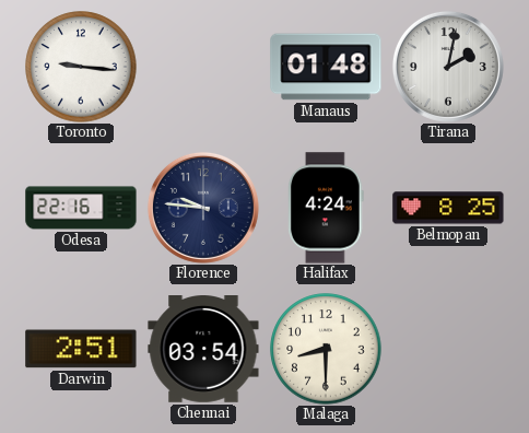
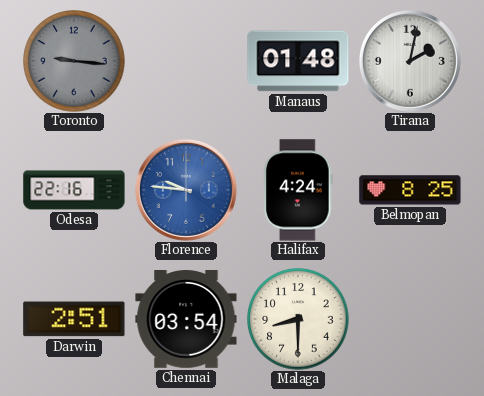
Toronto dial: white -> grey
Florence dial: navy -> blue
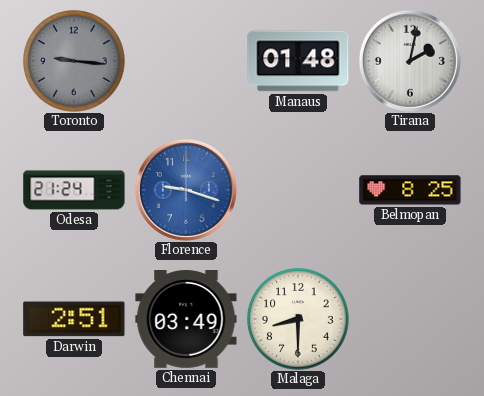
Odesa: 22:16 -> 21:24
Florence: 9:46 -> 9:18
Halifax: 4:24 -> none
Chennai: 03:54 -> 03:49
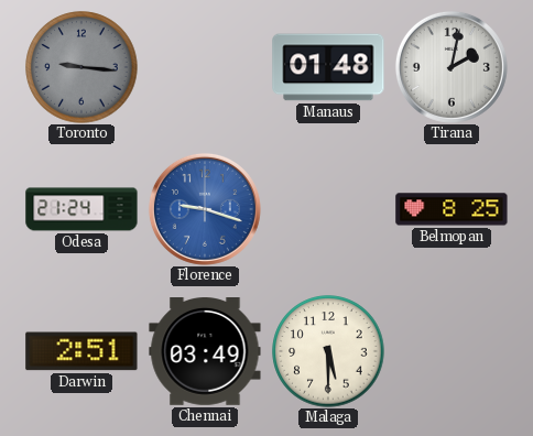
Malaga: 8:30 -> 5:30
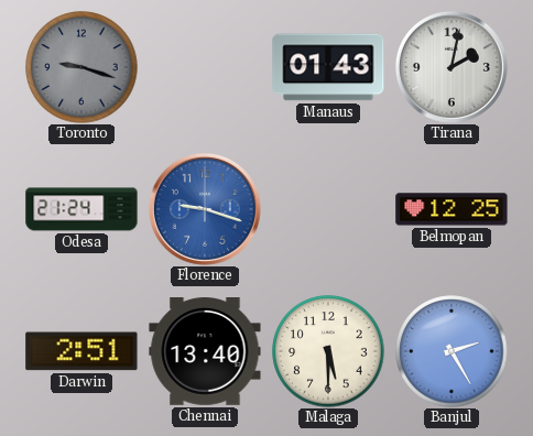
Toronto: 9:16 -> 9:18
Manaus: 01:48 -> 01:43
Belmopan: 8:25 -> 12:25
Chennai: 03:49 -> 13:40
Banjul: none -> 2:25
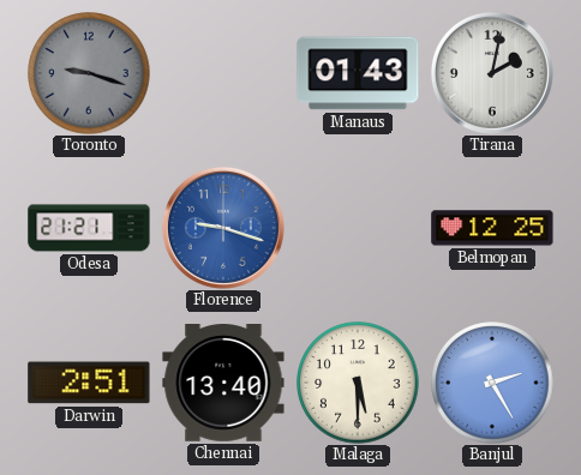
Odesa: 21:24 -> 21:21
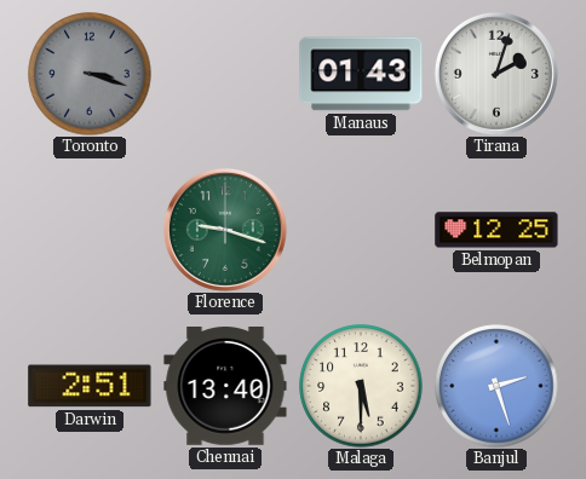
Toronto: 9:18 -> 3:18
Tirana: 2:02 -> 2:03
Odesa: 21:21 -> none
Florence dial: blue -> green
Banjul: 2:25 -> 2:27
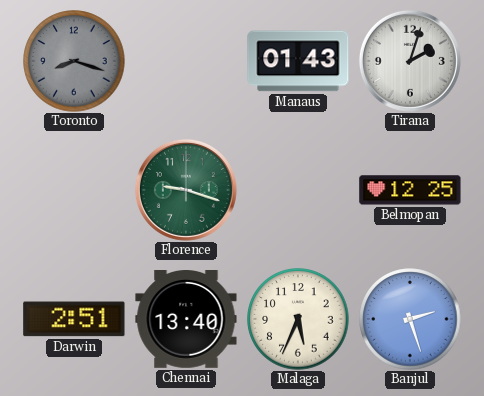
Toronto: 3:18 -> 8:18
Malaga: 5:30 -> 5:34
